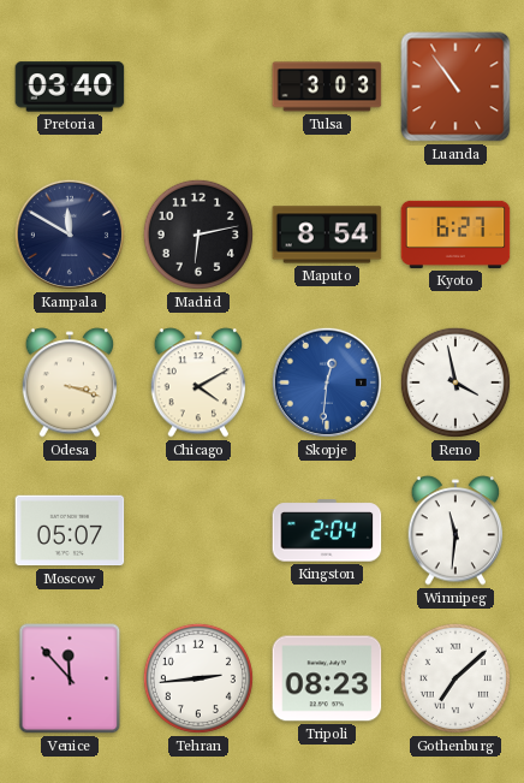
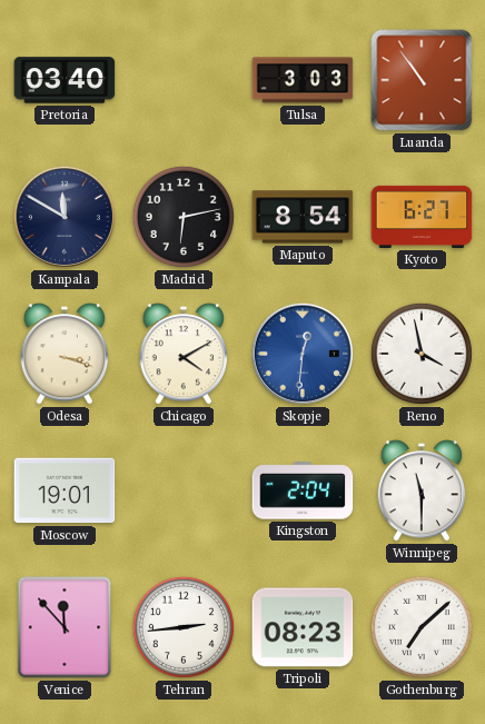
Moscow: 05:07 -> 19:01
Winnipeg: 11:31 -> 11:30
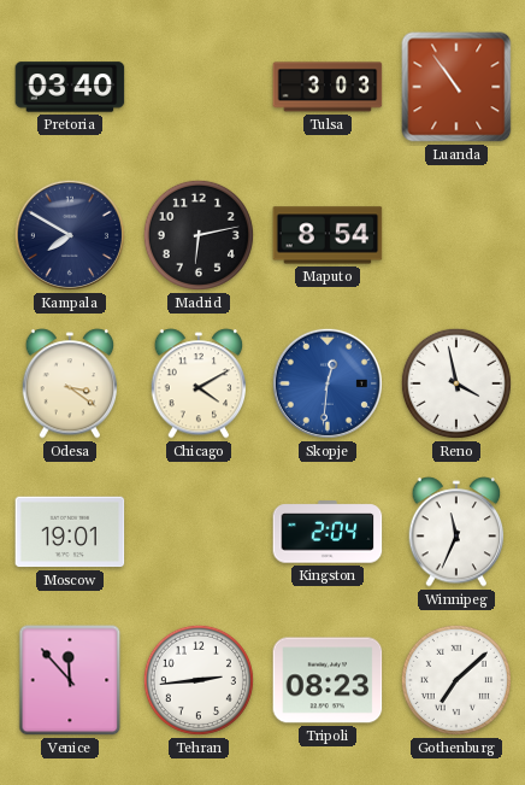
Kampala: 11:50 -> 7:50
Kyoto: 6:27 -> none
Odesa: 3:18 -> 3:21
Winnipeg: 11:30 -> 11:34
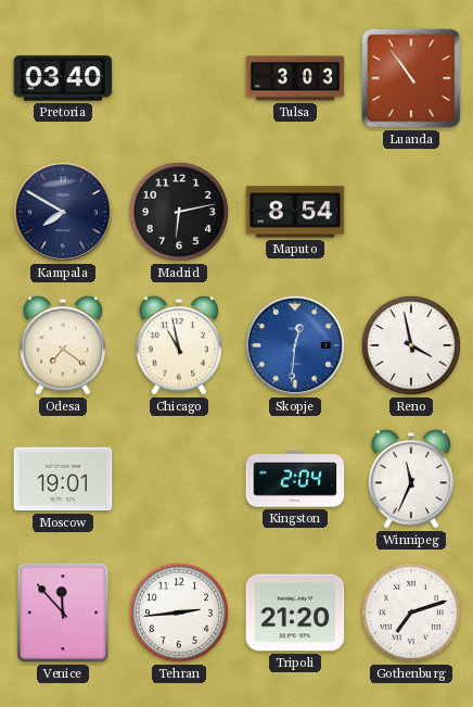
Odesa: 3:21 -> 7:21
Chicago: 4:10 -> 10:58
Tripoli: 08:23 -> 21:20
Gothenburg: 7:08 -> 7:12
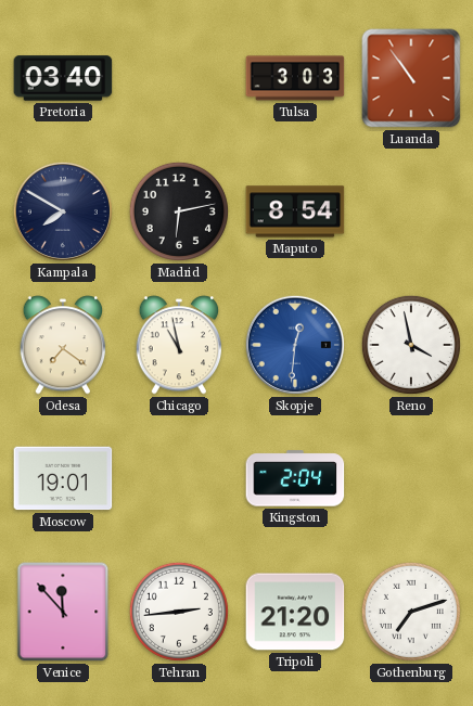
Winnipeg: 11:34 -> none
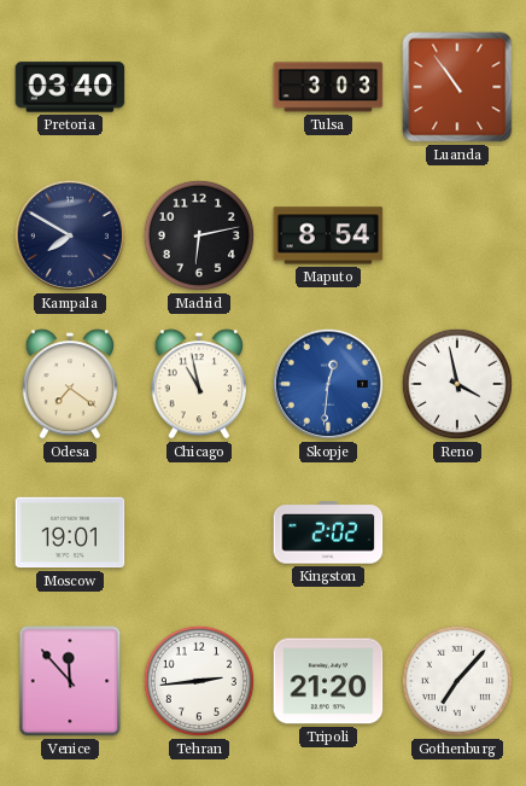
Kingston: 2:04 -> 2:02
Gothenburg: 7:12 -> 7:07
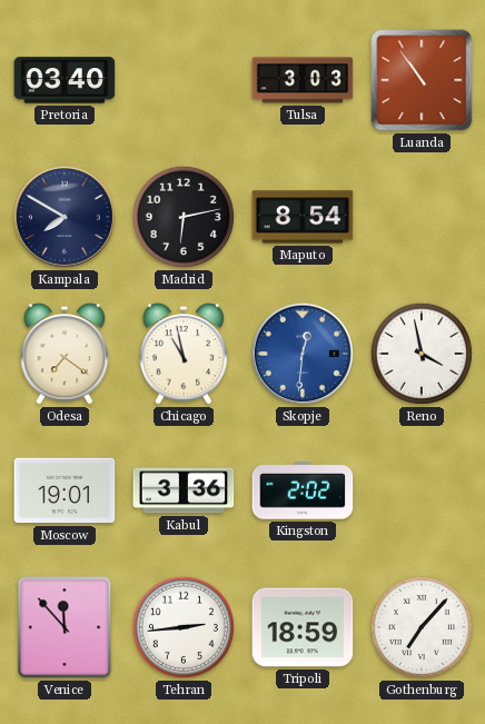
Kabul: none -> 3:36
Tripoli: 21:20 -> 18:59
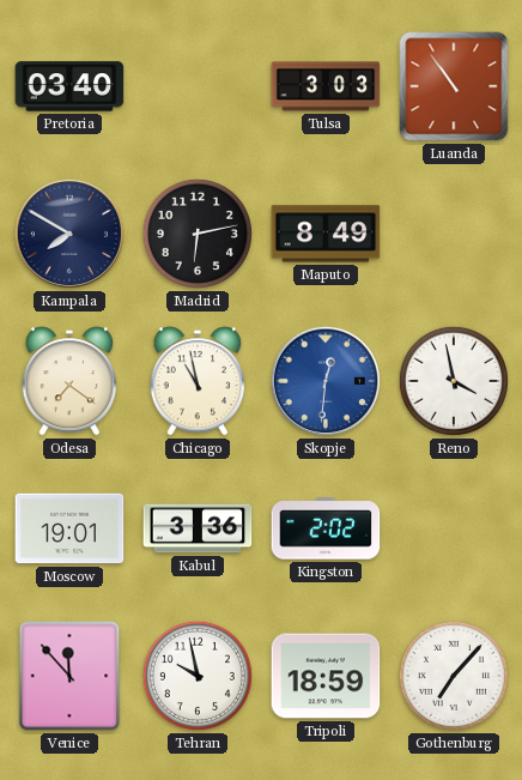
Maputo: 8:54 -> 8:49
Tehran: 2:44 -> 9:58
